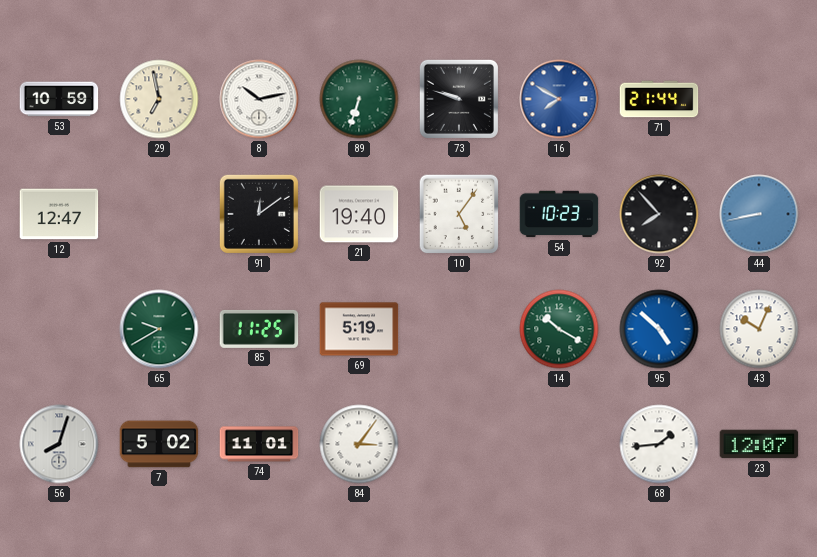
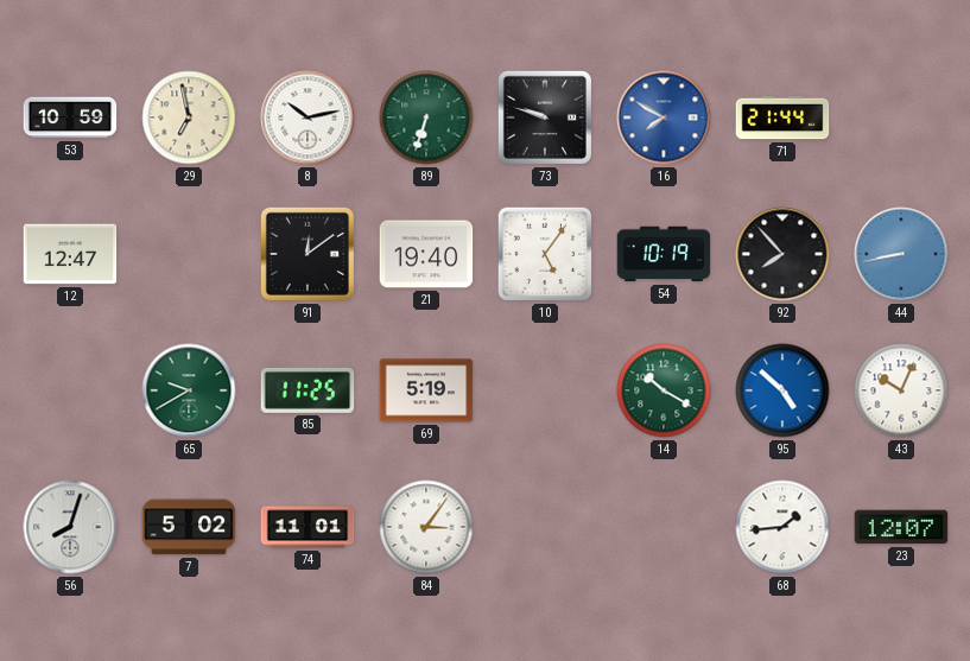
54: 10:23 -> 10:19
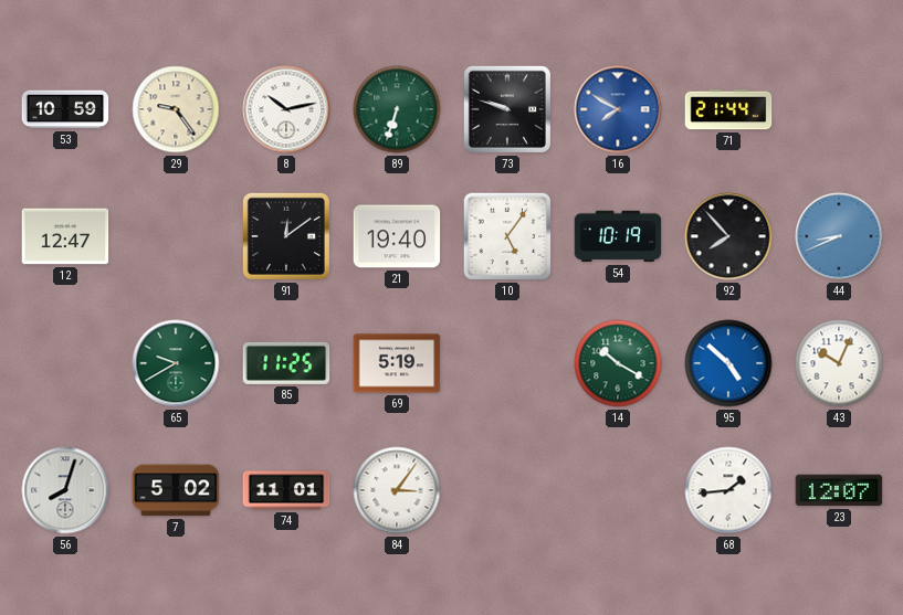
29: 6:58 -> 9:24
44: 8:43 -> 8:41
